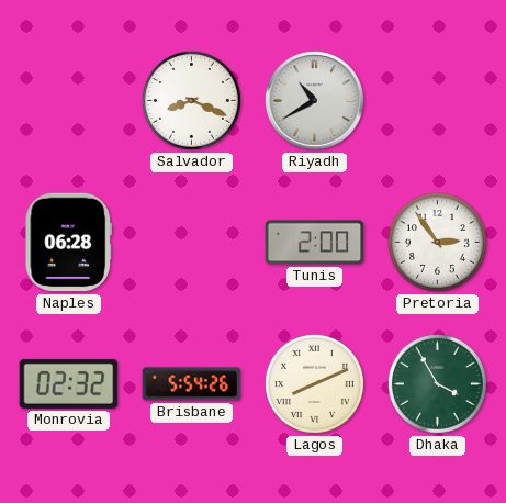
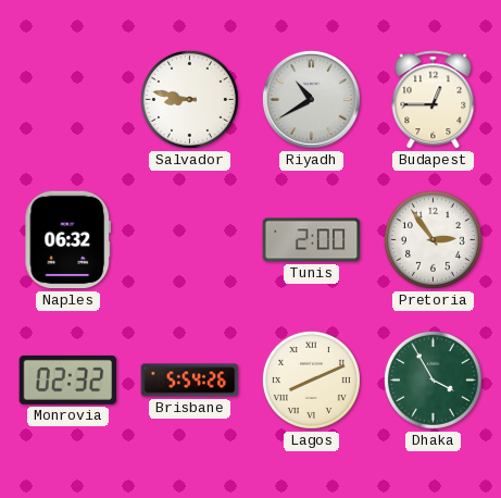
Salvador: 8:19 -> 8:47
Budapest: none -> 12:45
Naples: 06:28 -> 06:32
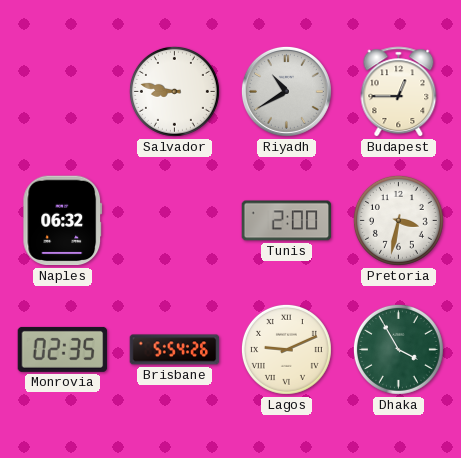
Pretoria: 2:54 -> 3:32
Monrovia: 02:32 -> 02:35
Lagos: 8:11 -> 9:11
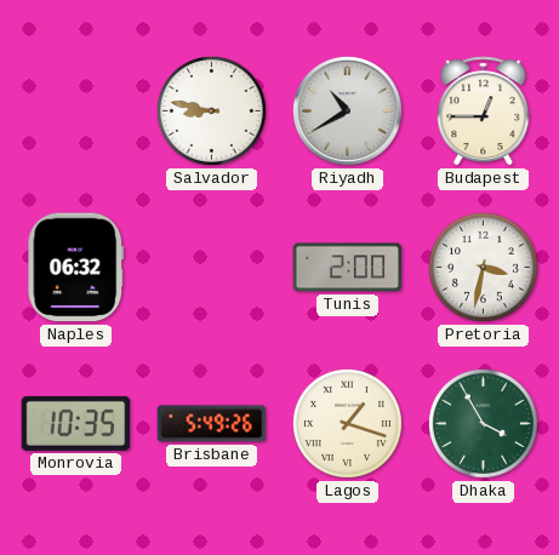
Monrovia: 02:35 -> 10:35
Brisbane: 5:54 -> 5:49
Lagos: 9:11 -> 1:18
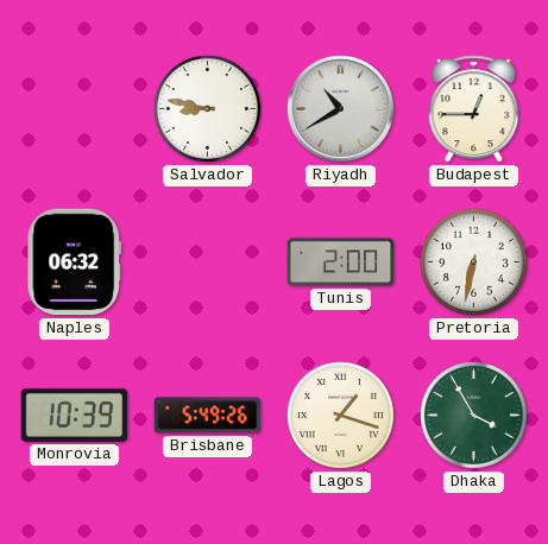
Pretoria: 3:32 -> 6:32
Monrovia: 10:35 -> 10:39
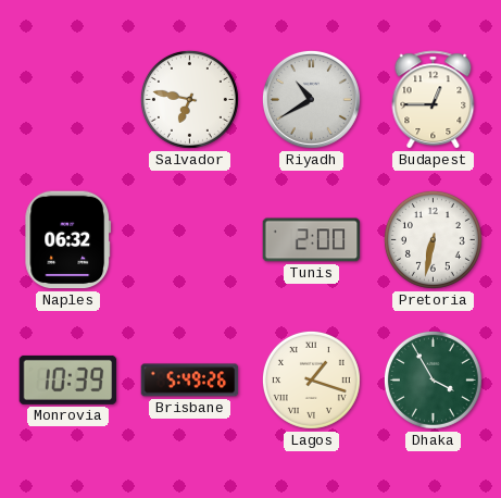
Salvador: 8:47 -> 6:47
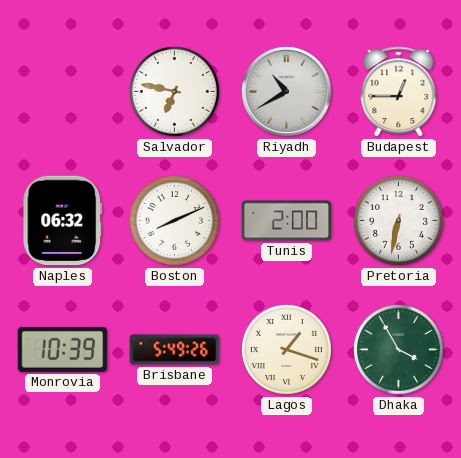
Boston: none -> 8:11
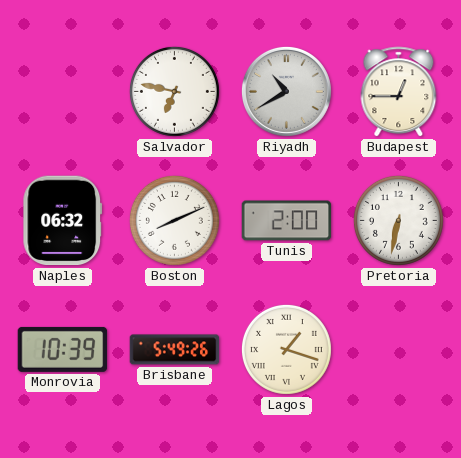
Dhaka: 3:55 -> none
